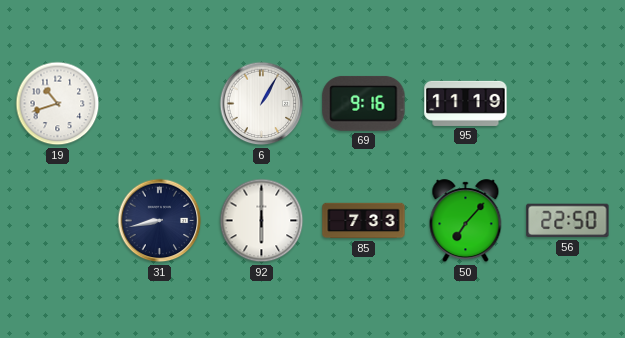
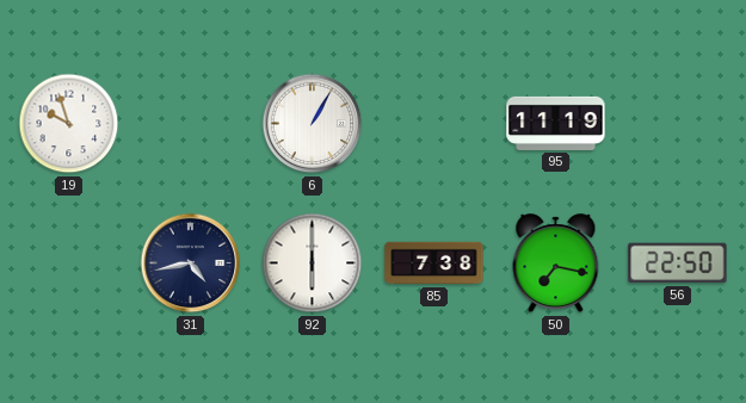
19: 10:42 -> 9:57
69: 9:16 -> none
31: 8:43 -> 4:43
85: 7:33 -> 7:38
50: 7:07 -> 7:17
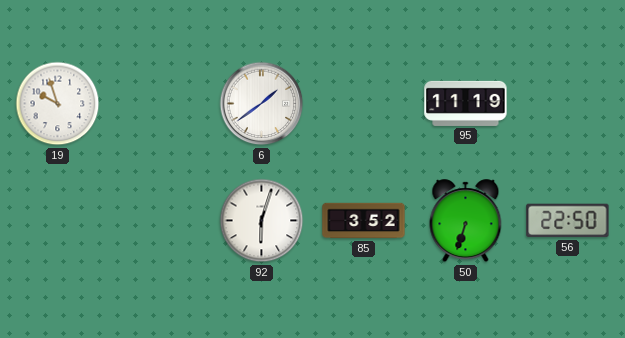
6: 1:05 -> 1:39
31: 4:43 -> none
92: 6:00 -> 6:03
85: 7:38 -> 3:52
50: 7:17 -> 6:33
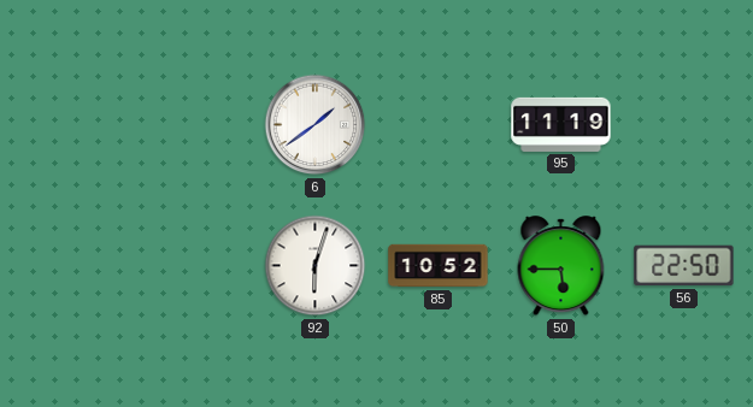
19: 9:57 -> none
85: 3:52 -> 10:52
50: 6:33 -> 5:45
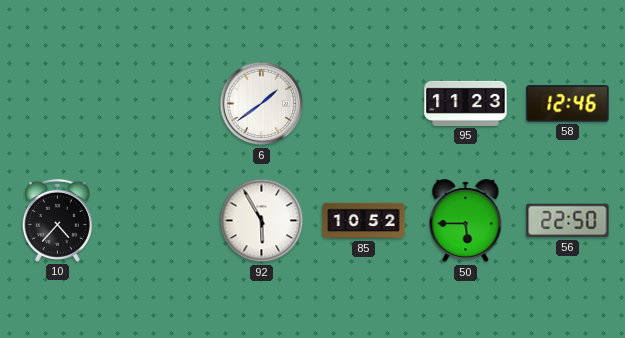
95: 11:19 -> 11:23
58: none -> 12:46
10: none -> 4:37
92: 6:03 -> 5:55
